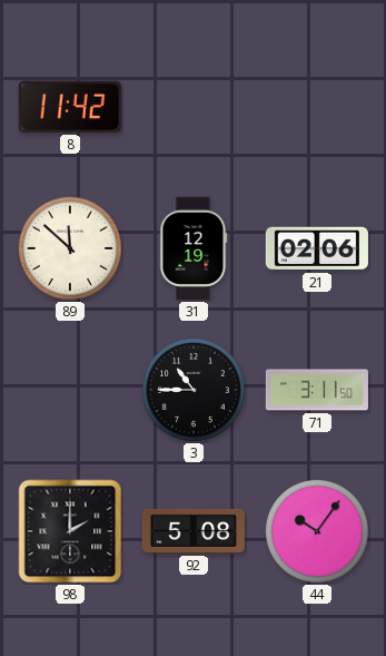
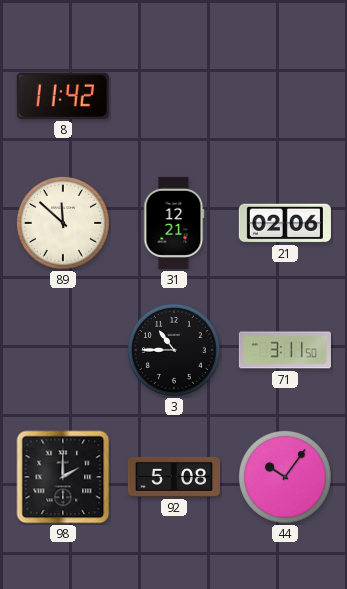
31: 12:19 -> 12:21
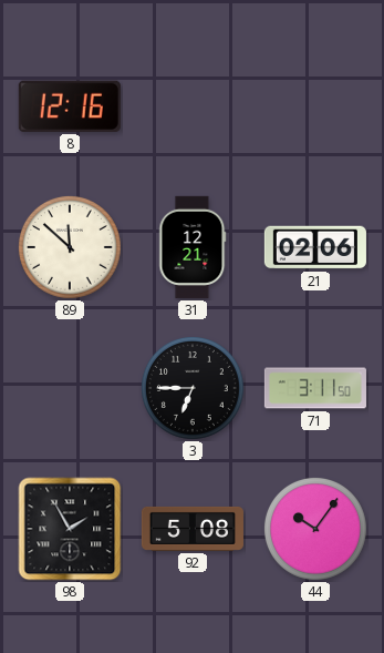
8: 11:42 -> 12:16
3: 10:45 -> 6:45
98: 2:00 -> 1:55
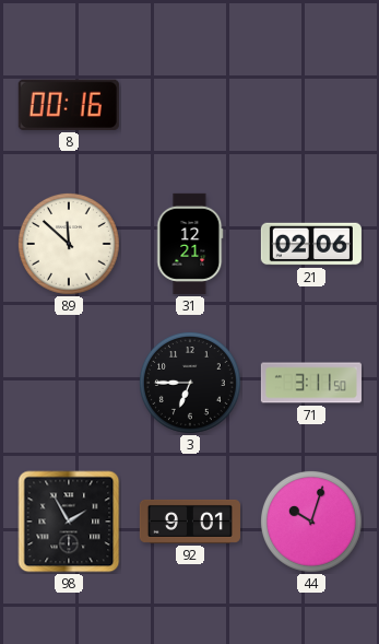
8: 12:16 -> 00:16
92: 5:08 -> 9:01
44: 10:06 -> 10:03
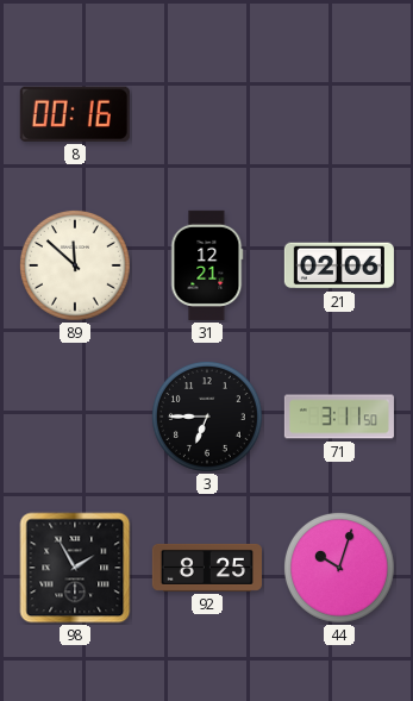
92: 9:01 -> 8:25
